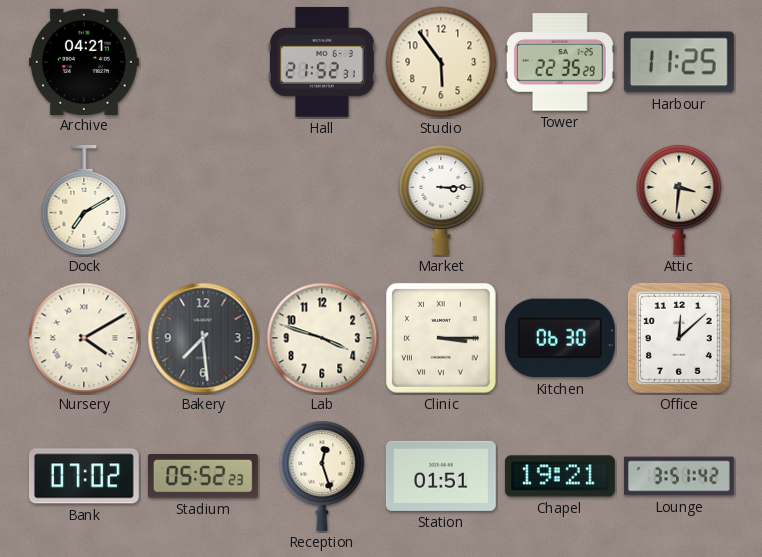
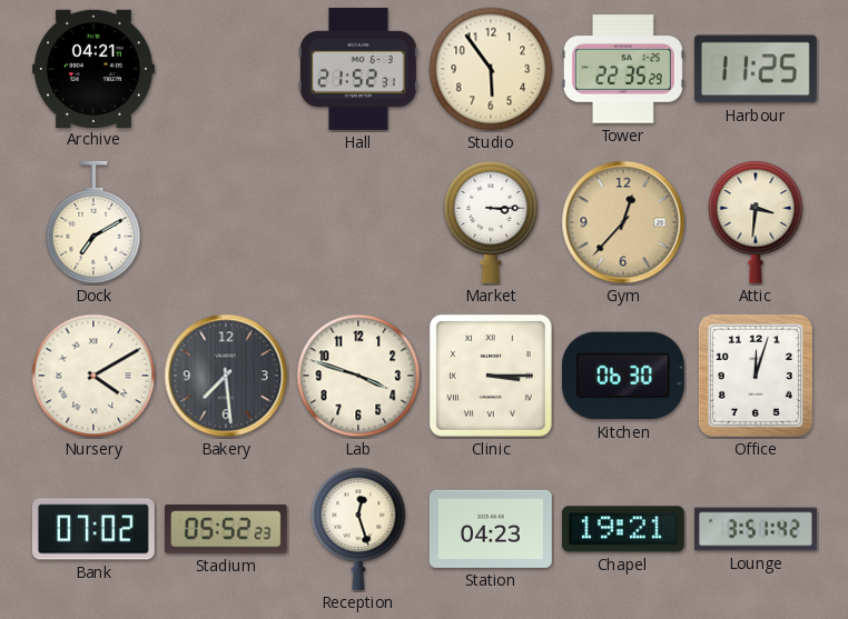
Gym: none -> 12:37
Office: 12:08 -> 12:03
Station: 01:51 -> 04:23
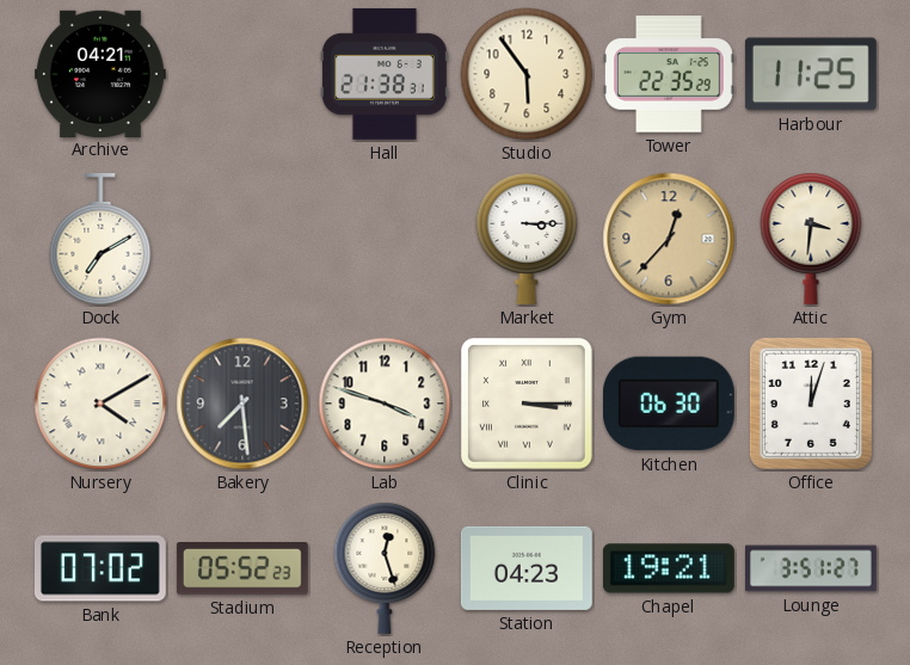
Hall: 21:52 -> 21:38
Lounge: 3:51:42 -> 3:51:27
